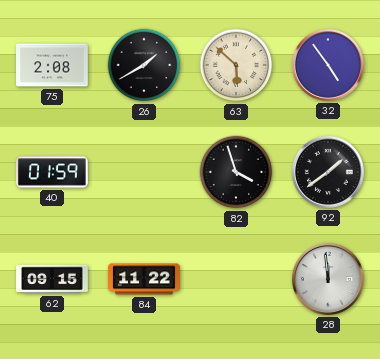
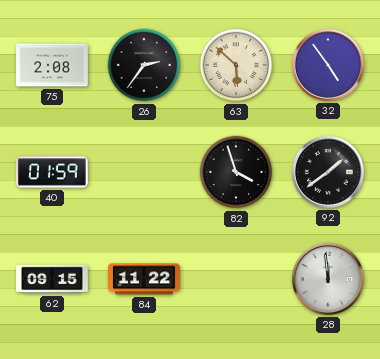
26: 1:40 -> 2:36
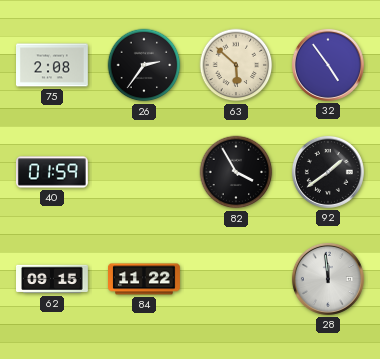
82: 3:57 -> 3:55
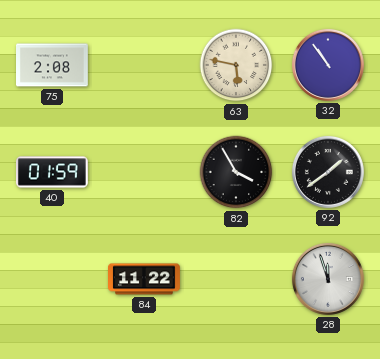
26: 2:36 -> none
63: 5:52 -> 5:47
32: 4:54 -> 10:54
62: 09:15 -> none
28: 11:59 -> 11:57
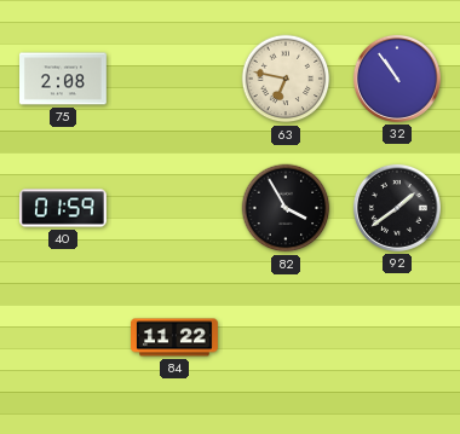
63: 5:47 -> 6:47
28: 11:57 -> none
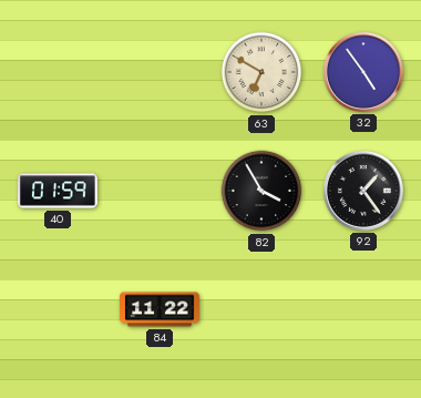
75: 2:08 -> none
63: 6:47 -> 6:50
32: 10:54 -> 4:54
92: 1:39 -> 1:24
